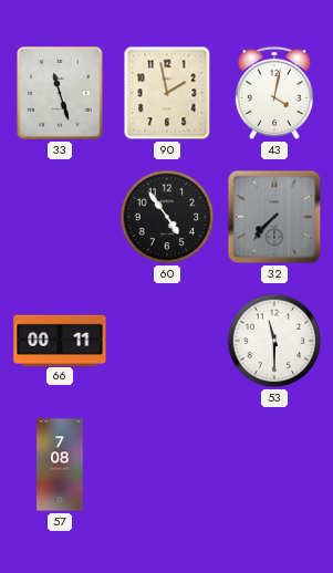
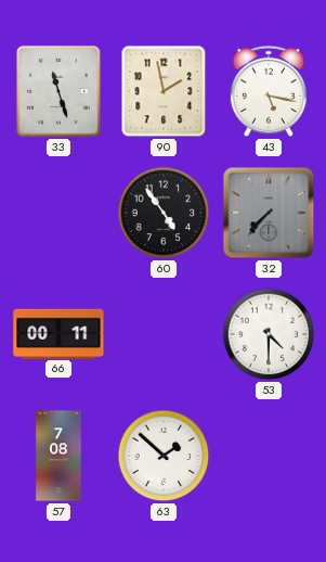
43: 4:02 -> 5:17
53: 11:30 -> 4:30
63: none -> 1:52
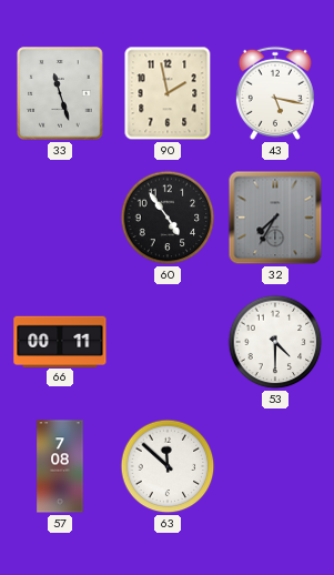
32: 7:37 -> 7:35
63: 1:52 -> 11:52
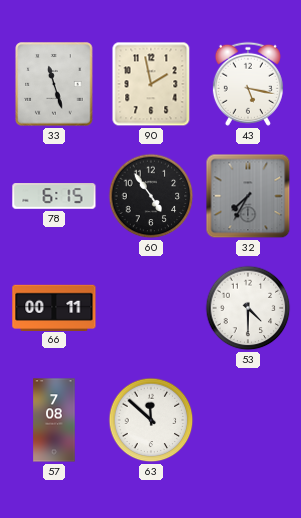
78: none -> 6:15
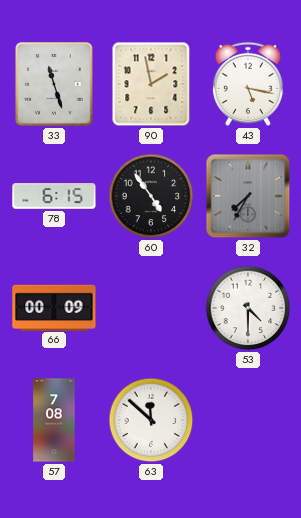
66: 00:11 -> 00:09
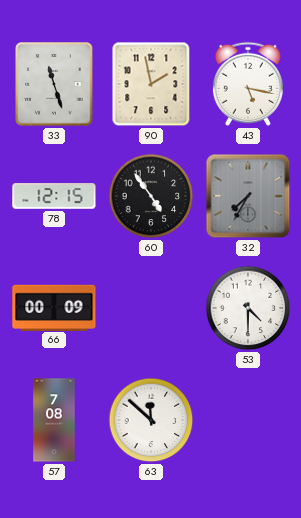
78: 6:15 -> 12:15
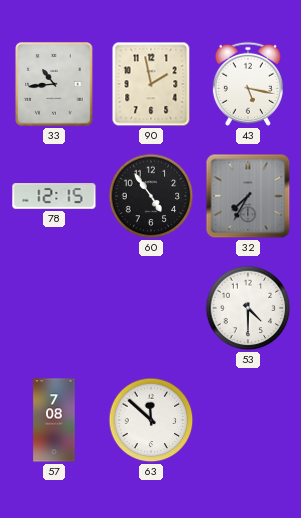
33: 11:27 -> 10:44
66: 00:09 -> none
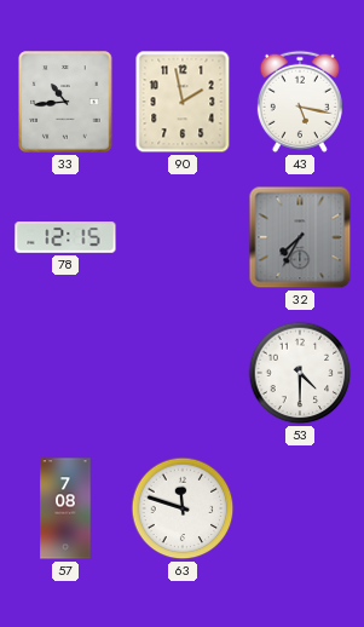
60: 4:54 -> none
63: 11:52 -> 11:48
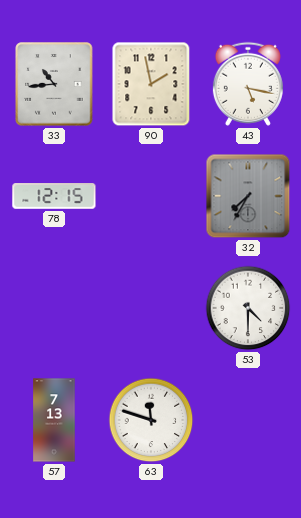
57: 7:08 -> 7:13
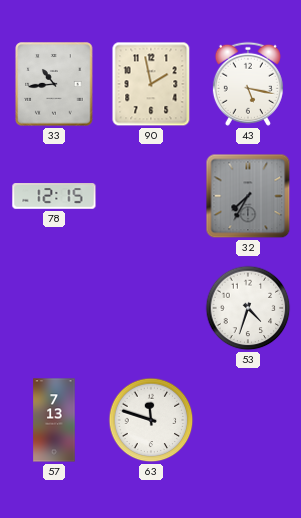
53: 4:30 -> 4:33
